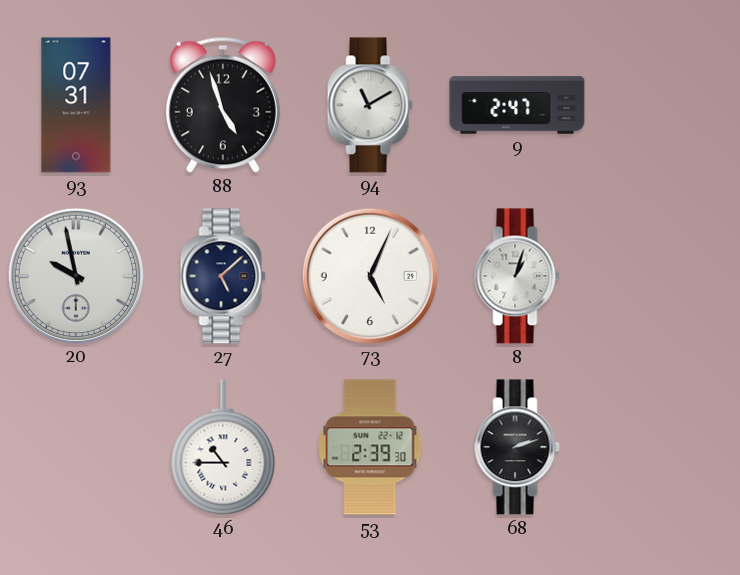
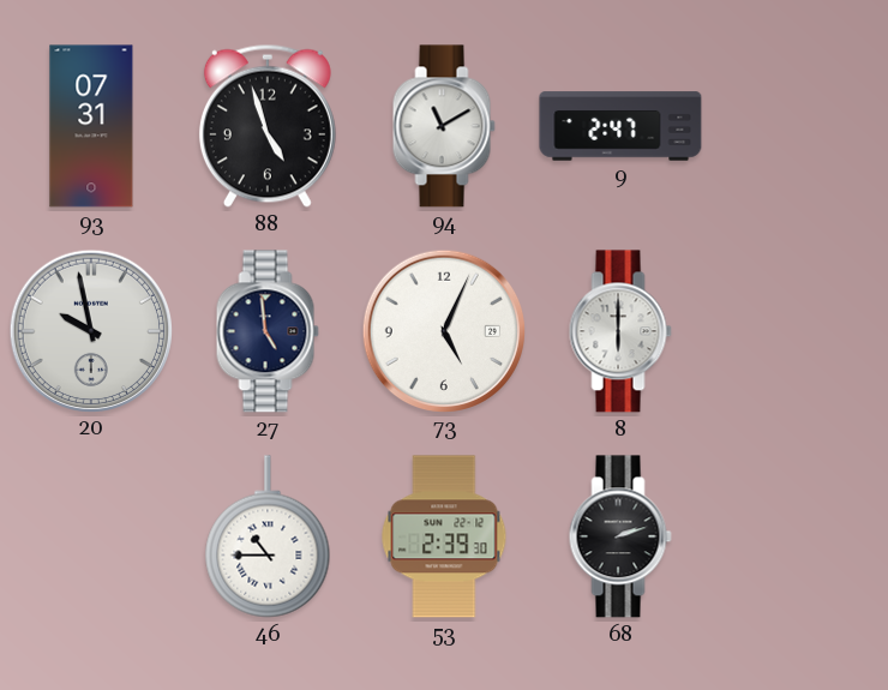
27: 5:08 -> 4:59
8: 1:03 -> 6:00
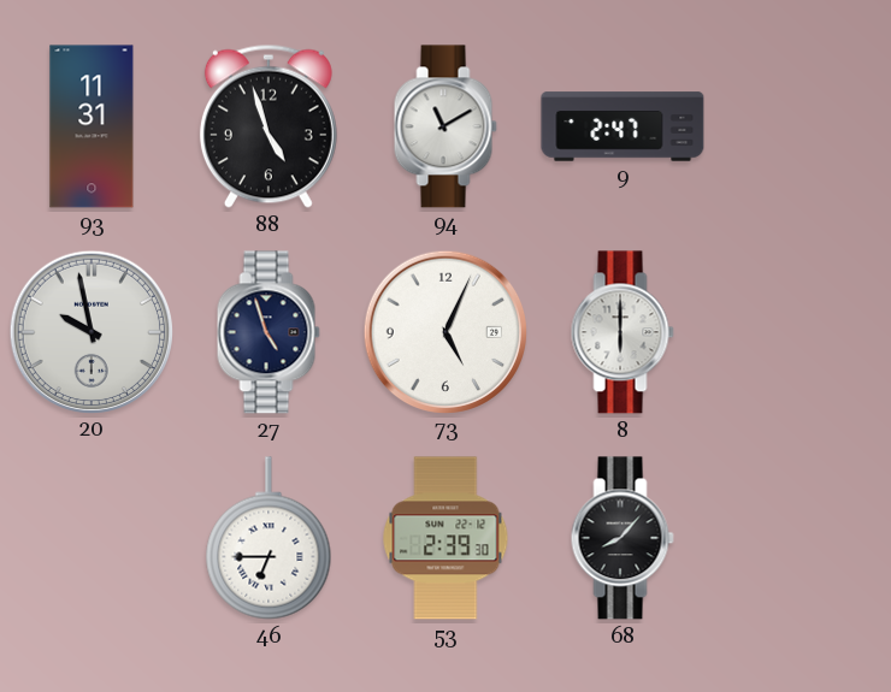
93: 07:31 -> 11:31
27: 4:59 -> 4:57
46: 10:45 -> 6:45
68: 2:12 -> 8:07
